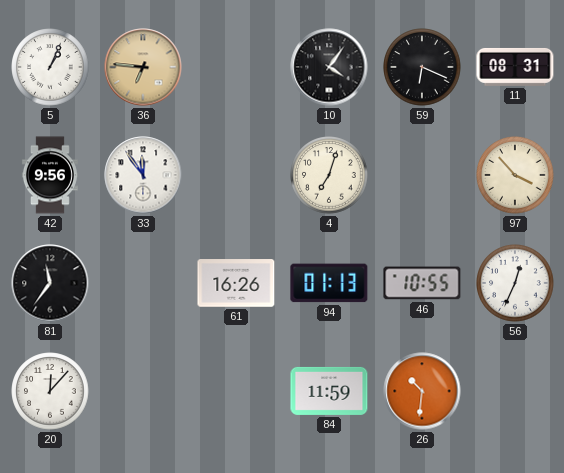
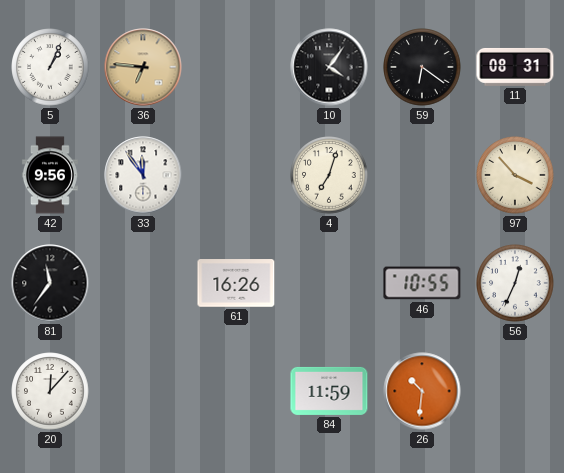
59: 6:19 -> 6:21
94: 01:13 -> none
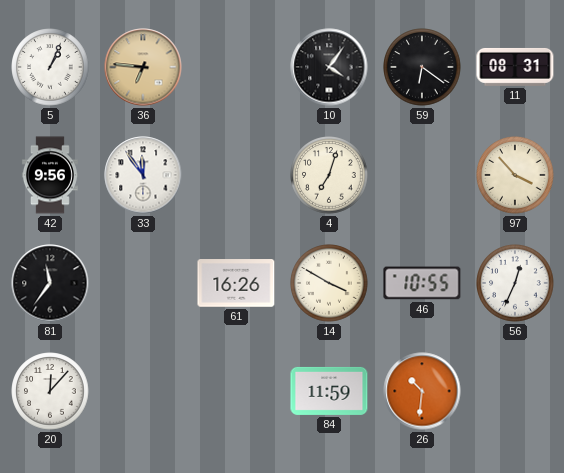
14: none -> 3:50
